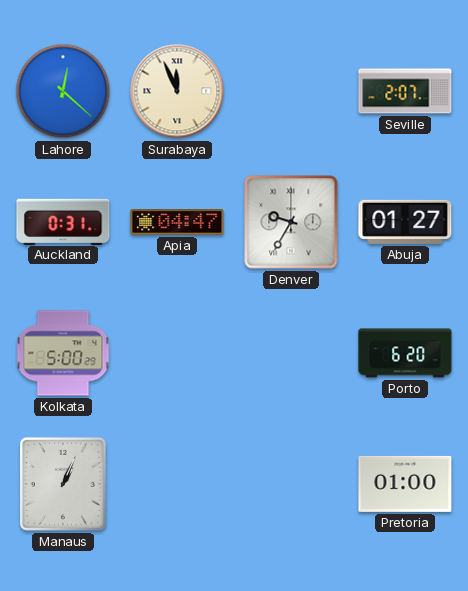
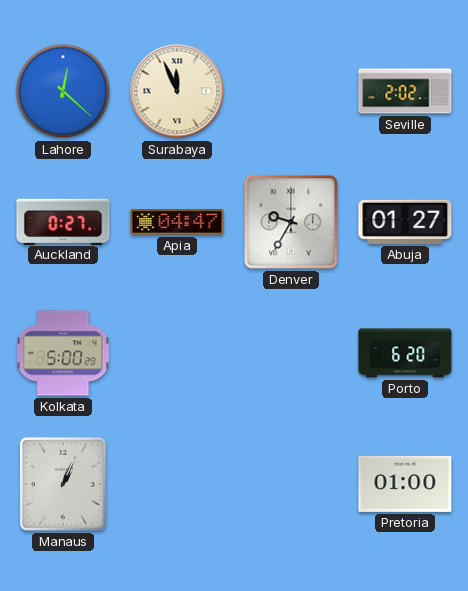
Seville: 2:07 -> 2:02
Auckland: 0:31 -> 0:27
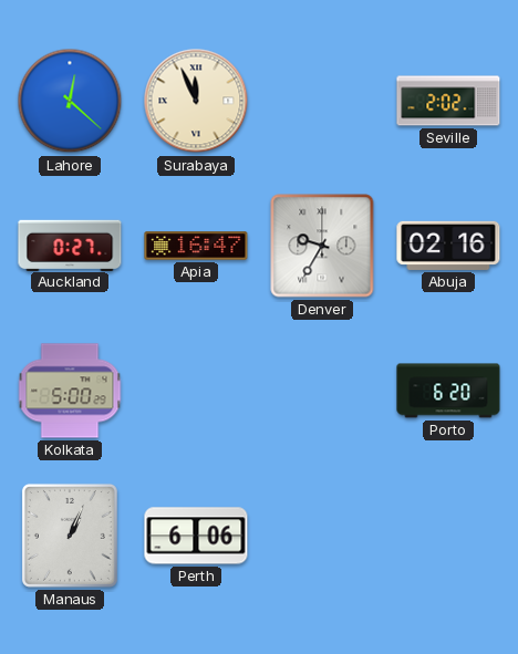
Apia: 04:47 -> 16:47
Abuja: 01:27 -> 02:16
Perth: none -> 6:06
Pretoria: 01:00 -> none
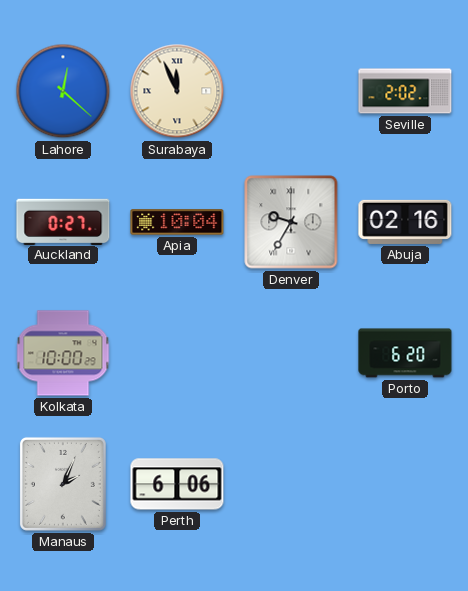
Apia: 16:47 -> 10:04
Kolkata: 5:00 -> 10:00
Manaus: 1:04 -> 2:04
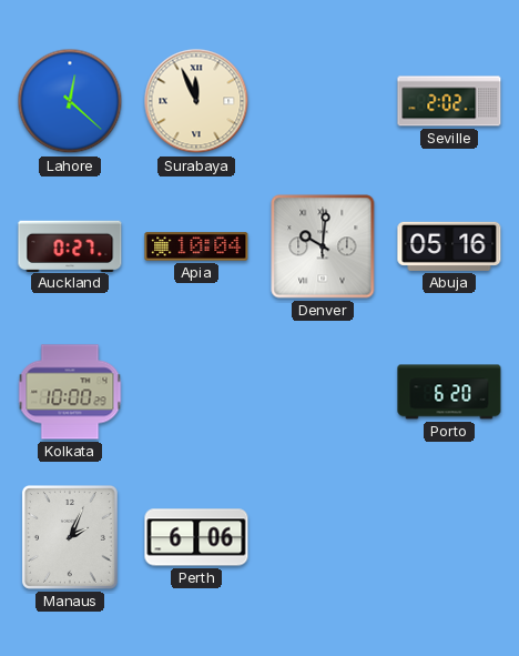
Denver: 9:35 -> 10:01
Abuja: 02:16 -> 05:16
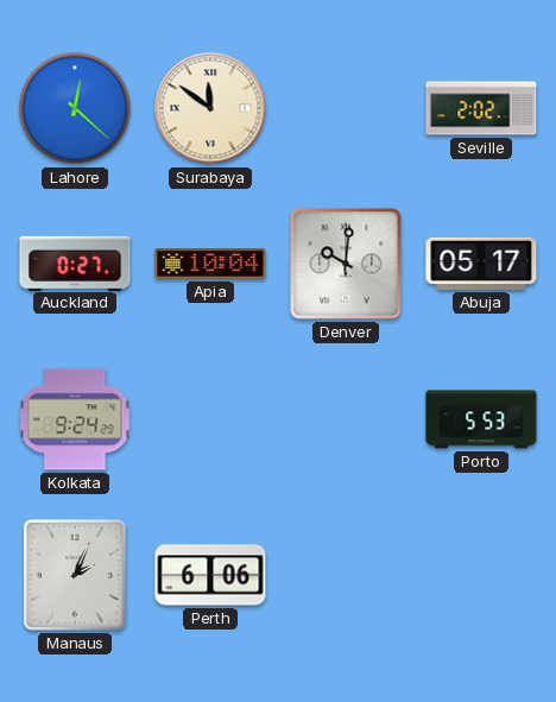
Surabaya: 11:56 -> 11:51
Abuja: 05:16 -> 05:17
Kolkata: 10:00 -> 9:24
Porto: 6:20 -> 5:53
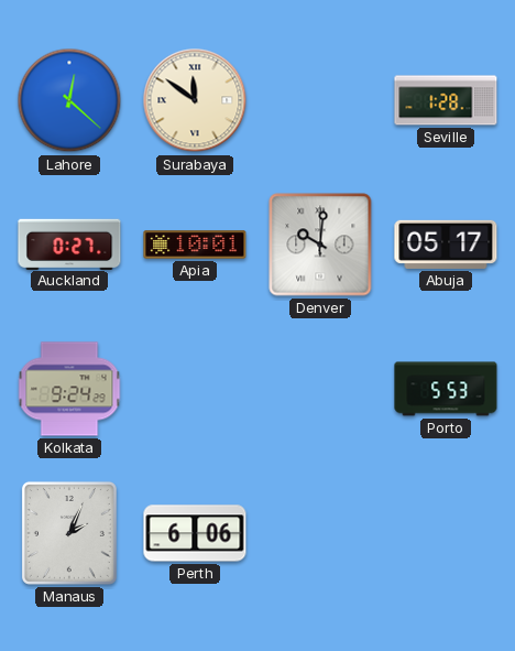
Seville: 2:02 -> 1:28
Apia: 10:04 -> 10:01
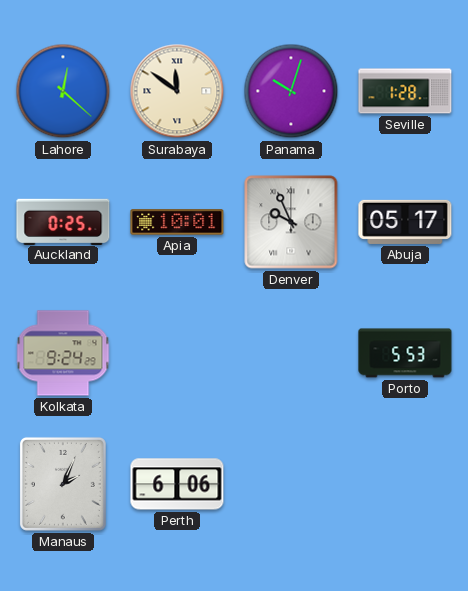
Panama: none -> 10:03
Auckland: 0:27 -> 0:25
Denver: 10:01 -> 9:56
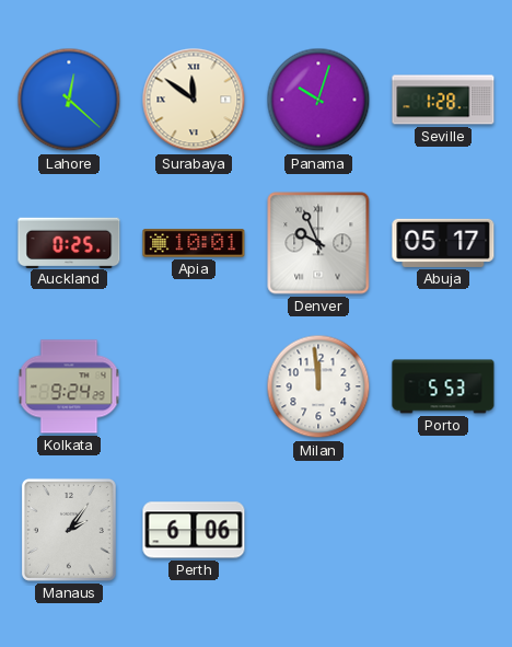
Milan: none -> 11:59
Manaus: 2:04 -> 2:06
